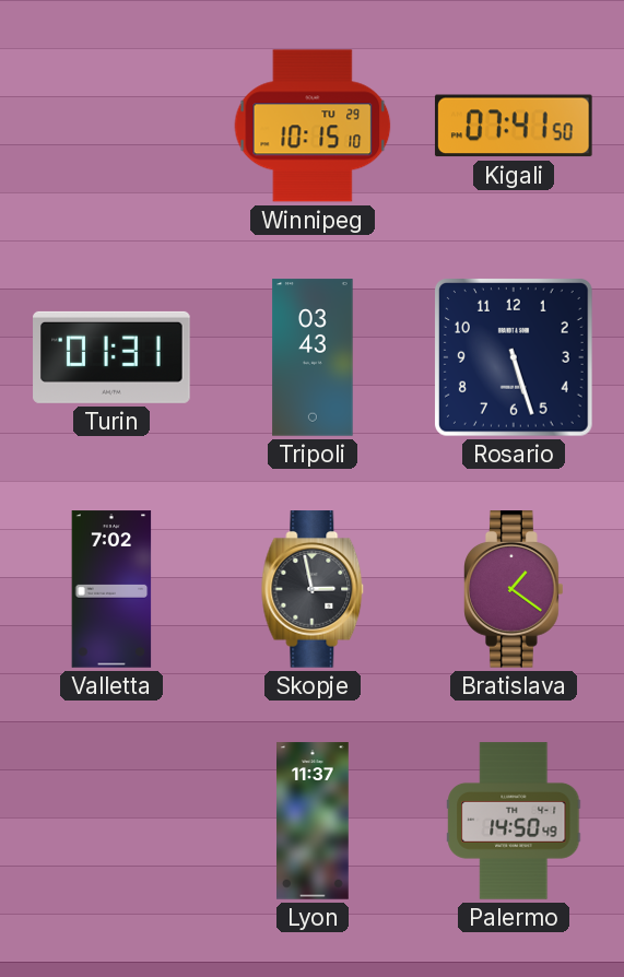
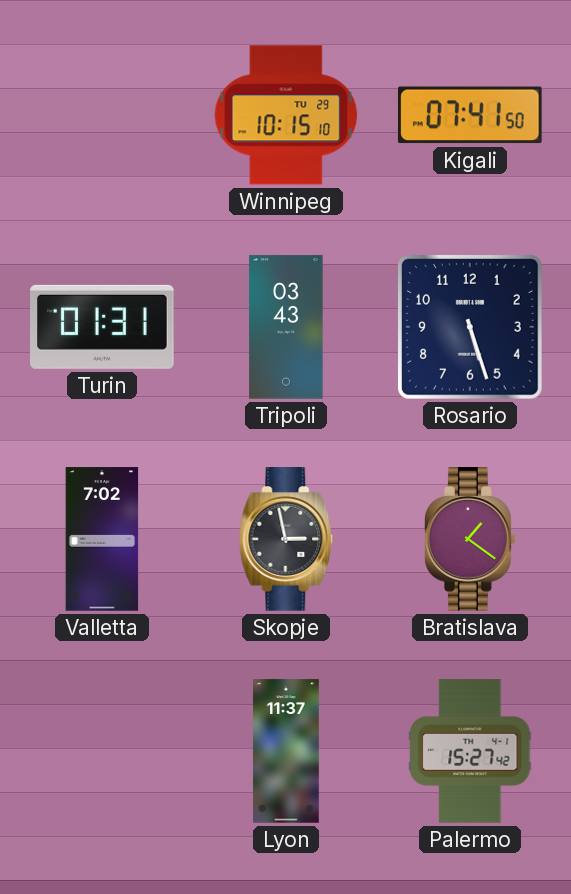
Palermo: 14:50 -> 15:27
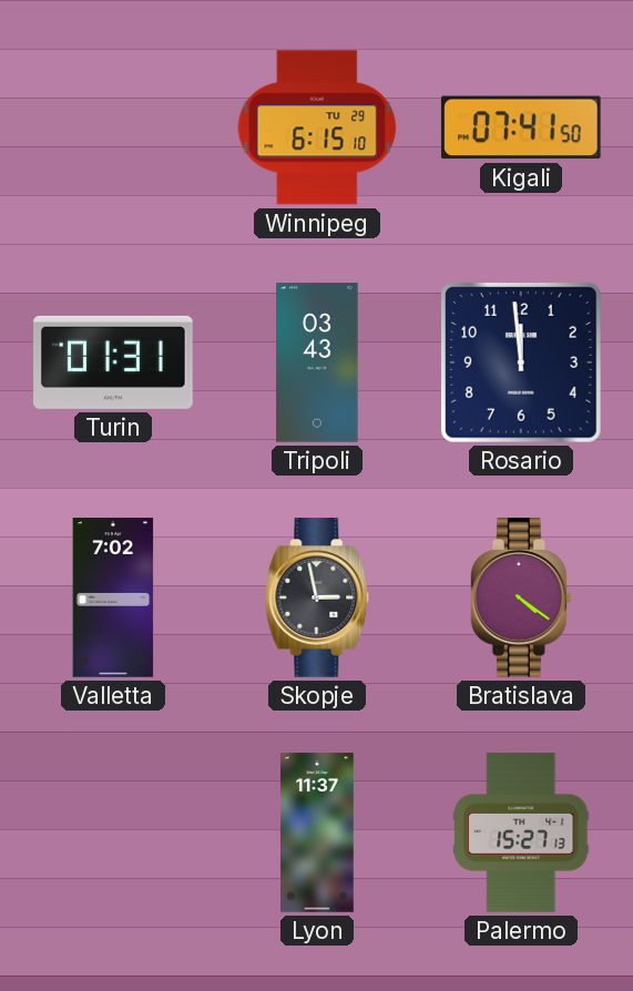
Winnipeg: 10:15 -> 6:15
Rosario: 5:27 -> 11:59
Bratislava: 1:21 -> 4:21
Palermo: 15:27:42 -> 15:27:13
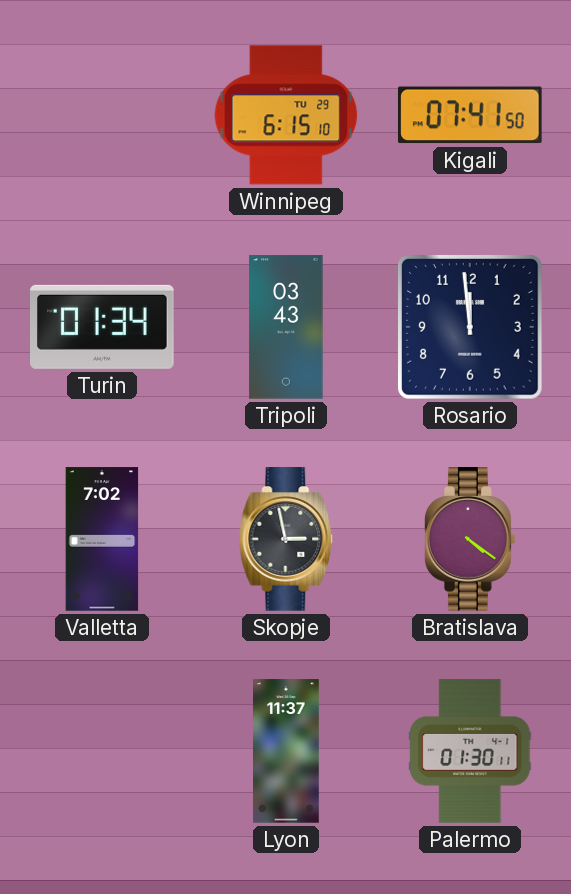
Turin: 01:31 -> 01:34
Palermo: 15:27 -> 01:30
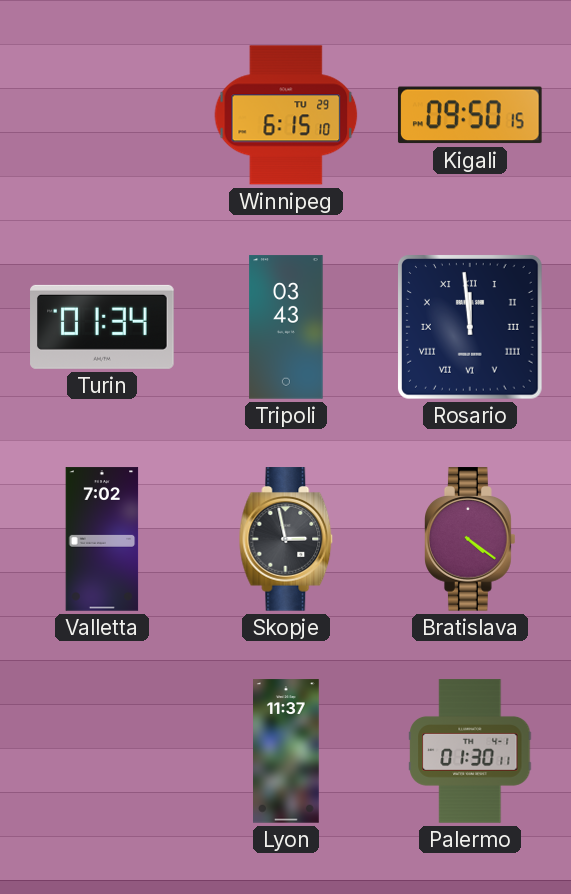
Kigali: 07:41 -> 09:50
Rosario numerals: Arabic -> Roman
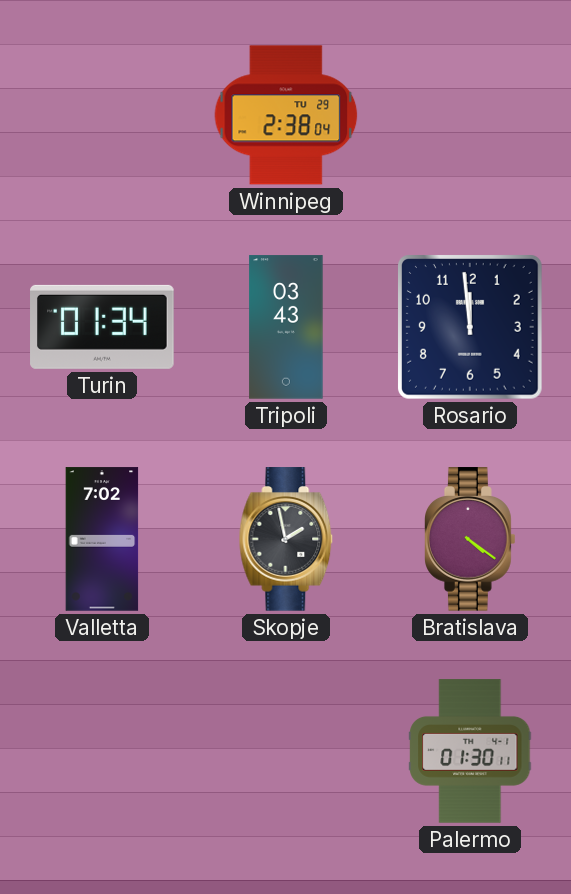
Winnipeg: 6:15 -> 2:38
Kigali: 09:50 -> none
Rosario numerals: Roman -> Arabic
Skopje: 2:58 -> 1:58
Lyon: 11:37 -> none
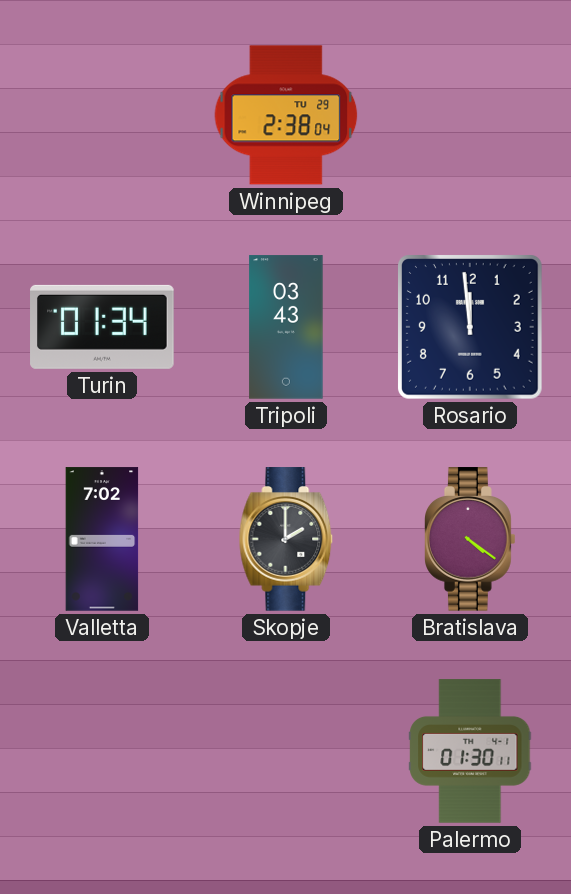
Skopje: 1:58 -> 2:00
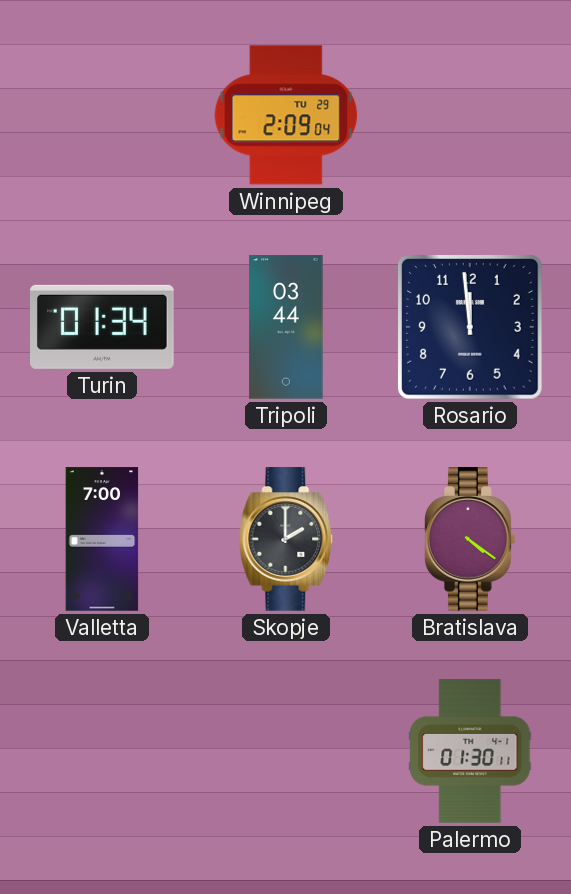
Winnipeg: 2:38 -> 2:09
Tripoli: 03:43 -> 03:44
Valletta: 7:02 -> 7:00
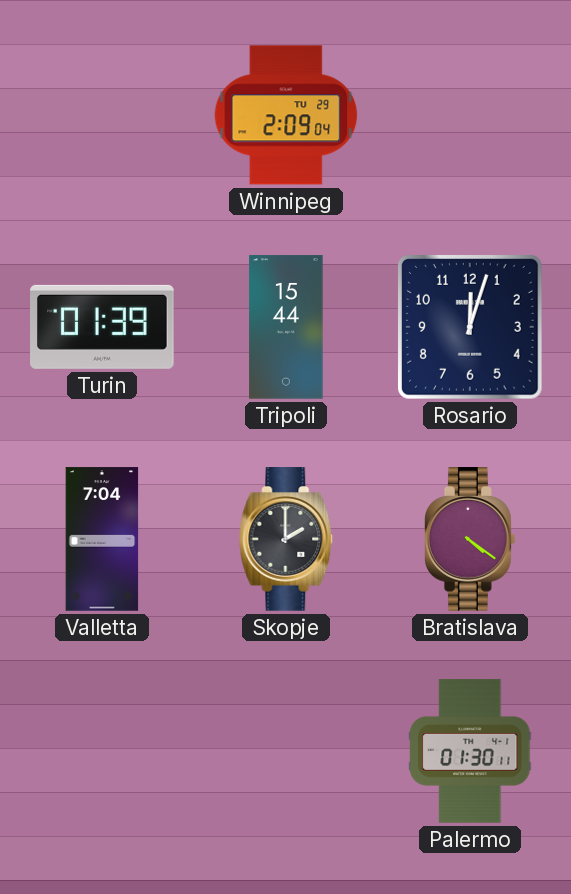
Turin: 01:34 -> 01:39
Tripoli: 03:44 -> 15:44
Rosario: 11:59 -> 12:03
Valletta: 7:00 -> 7:04
